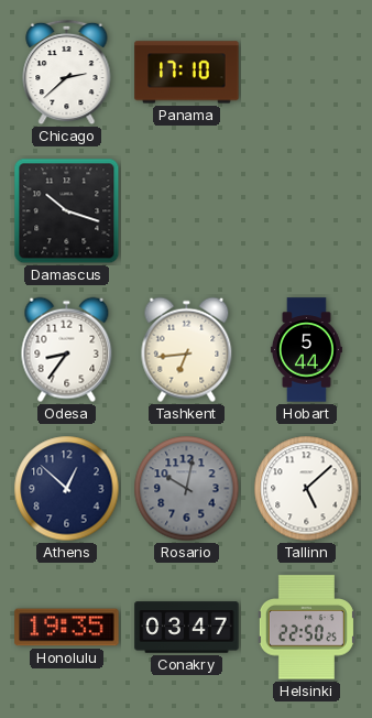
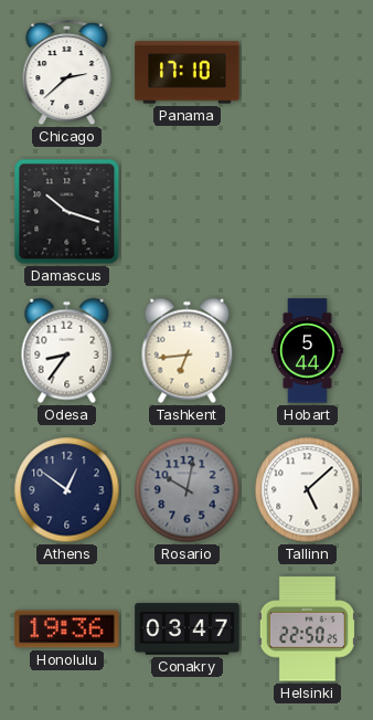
Athens: 12:52 -> 12:51
Honolulu: 19:35 -> 19:36
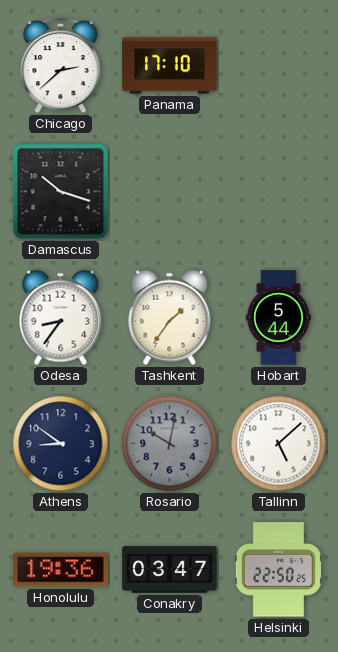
Tashkent: 6:44 -> 1:36
Athens: 12:51 -> 8:51
